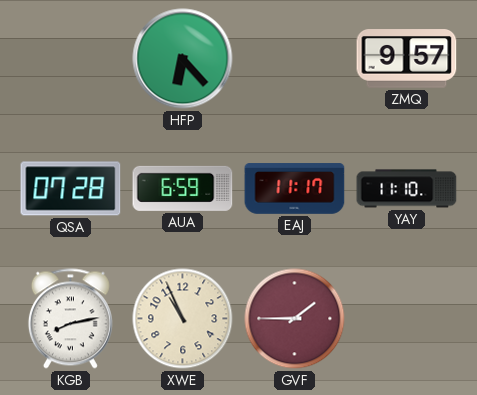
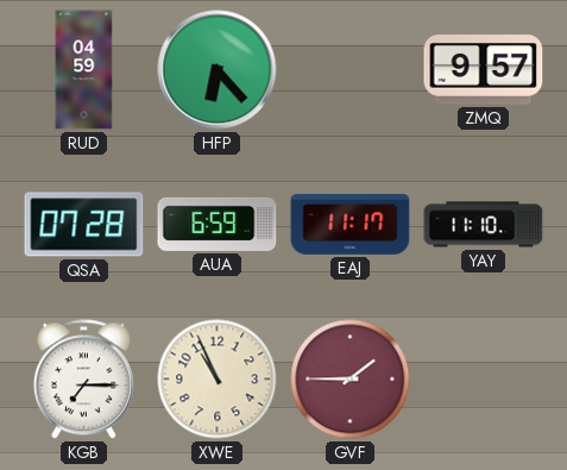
RUD: none -> 04:59
KGB: 8:13 -> 7:15
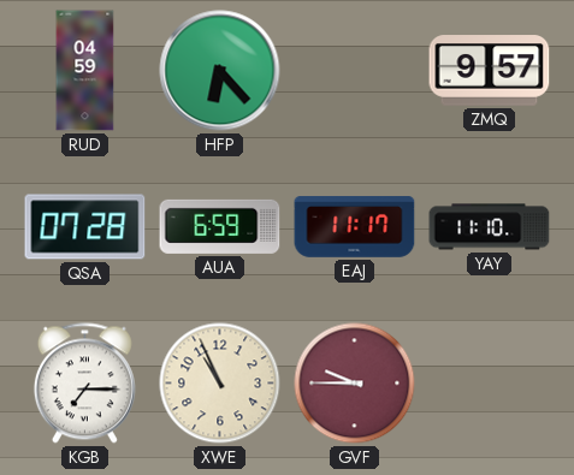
GVF: 1:45 -> 9:45
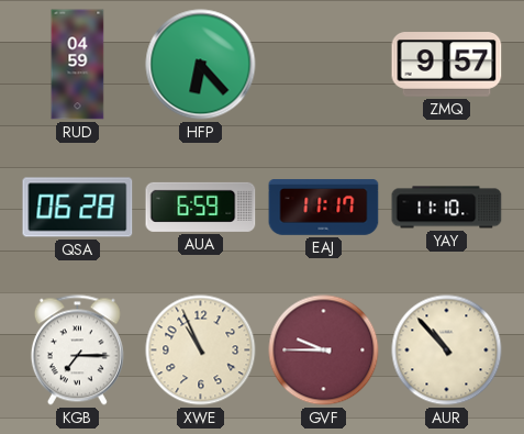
QSA: 07:28 -> 06:28
AUR: none -> 10:53
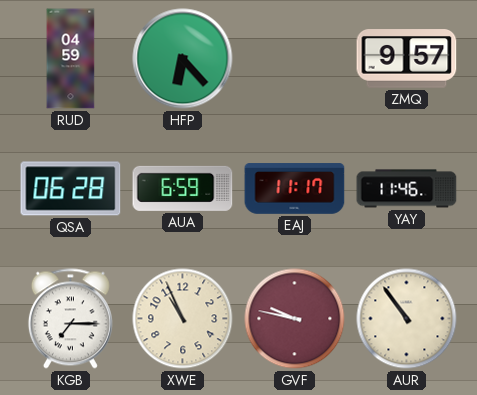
YAY: 11:10 -> 11:46
GVF: 9:45 -> 9:47
AUR: 10:53 -> 10:54
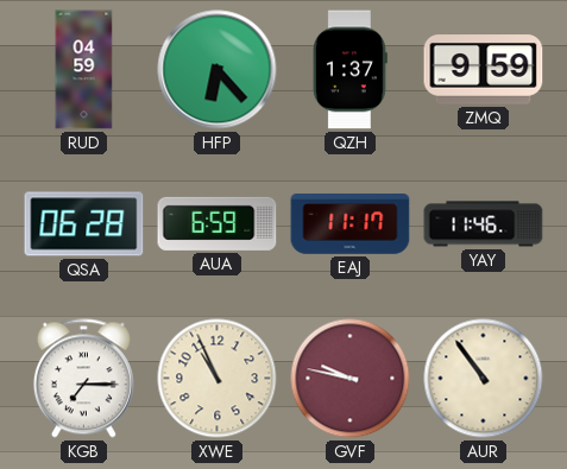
QZH: none -> 1:37
ZMQ: 9:57 -> 9:59
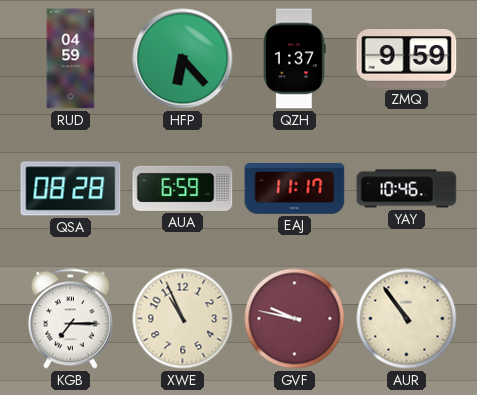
QSA: 06:28 -> 08:28
YAY: 11:46 -> 10:46
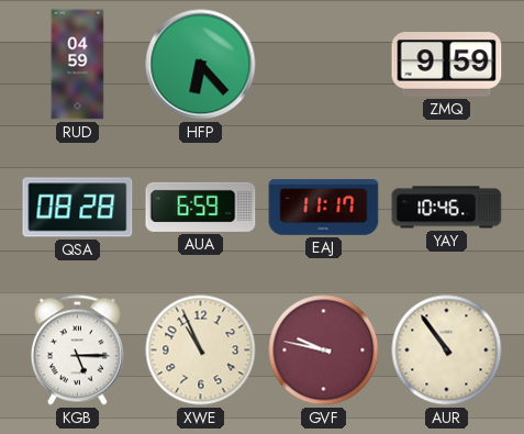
QZH: 1:37 -> none
KGB: 7:15 -> 5:15
